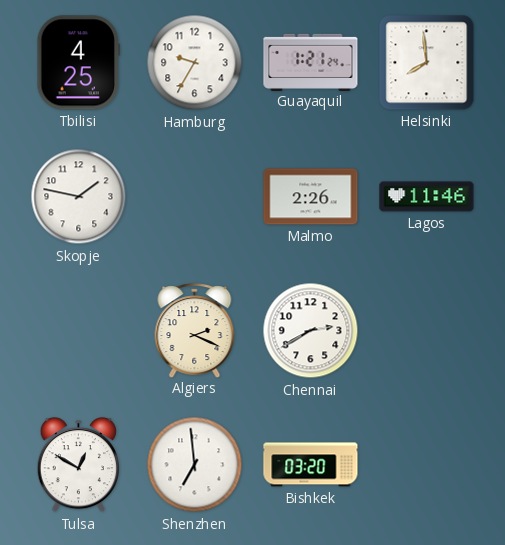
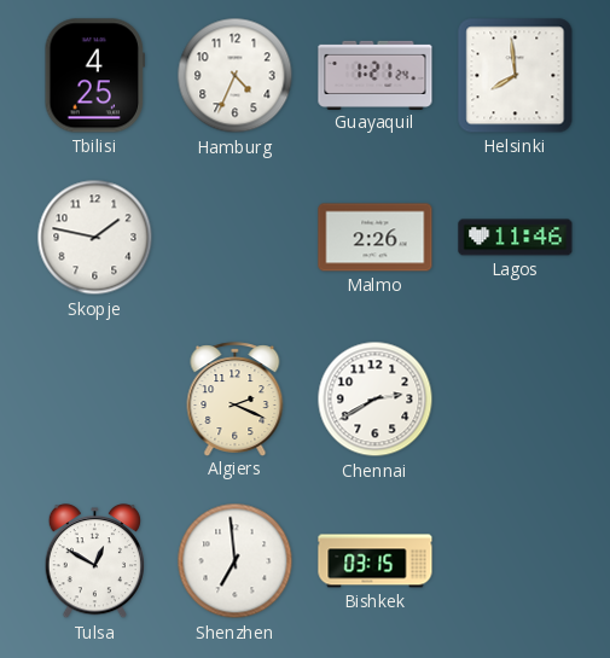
Hamburg: 9:35 -> 4:34
Bishkek: 03:20 -> 03:15
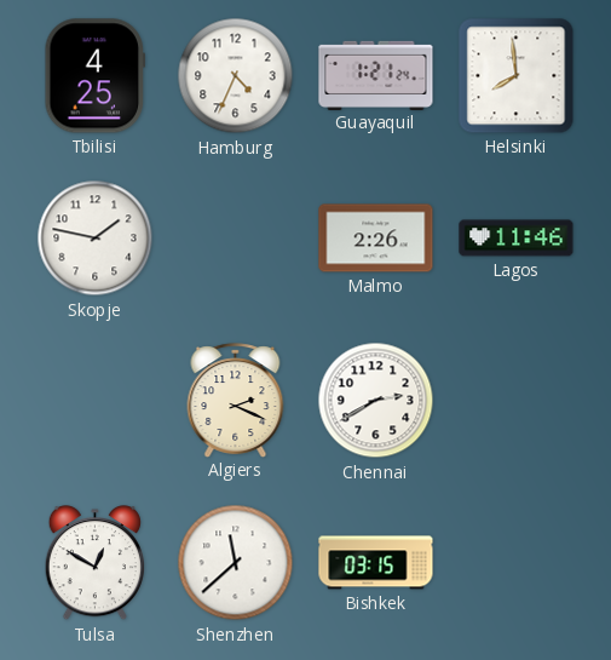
Shenzhen: 6:59 -> 11:38
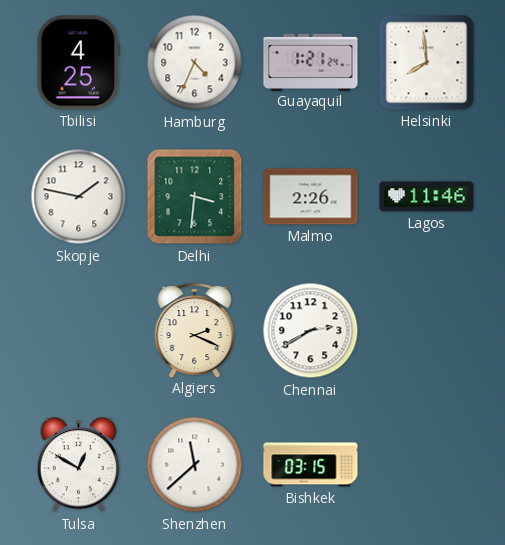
Delhi: none -> 3:31
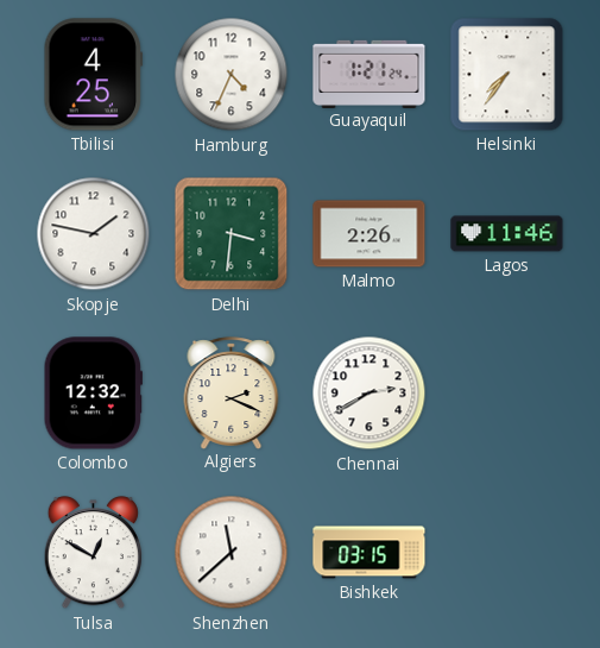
Helsinki: 7:59 -> 7:36
Colombo: none -> 12:32
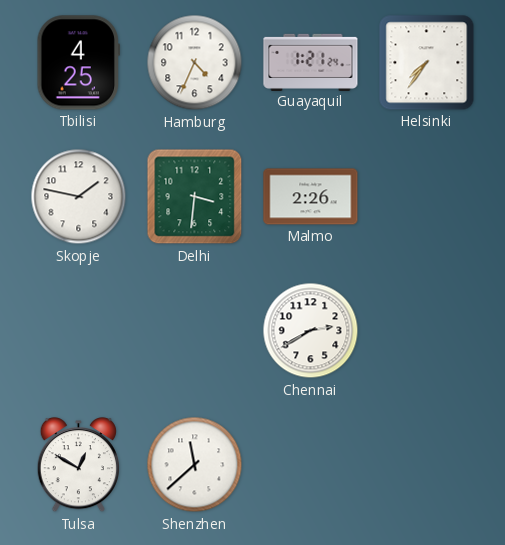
Lagos: 11:46 -> none
Colombo: 12:32 -> none
Algiers: 2:19 -> none
Bishkek: 03:15 -> none
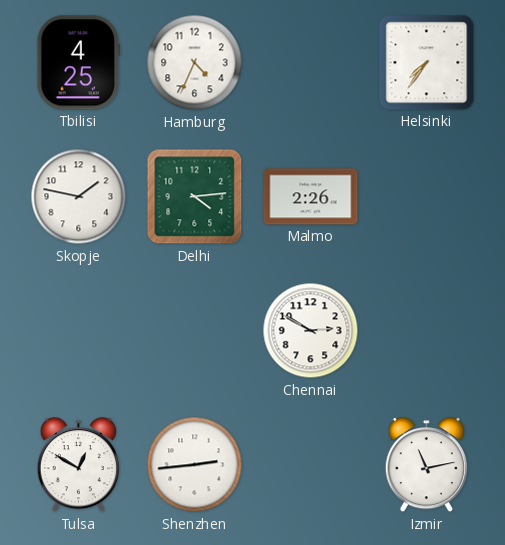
Guayaquil: 1:21 -> none
Delhi: 3:31 -> 4:14
Chennai: 2:40 -> 2:50
Shenzhen: 11:38 -> 2:44
Izmir: none -> 11:13
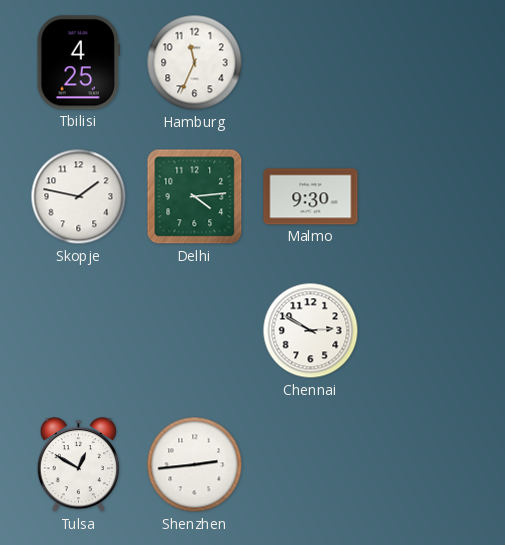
Hamburg: 4:34 -> 11:34
Helsinki: 7:36 -> none
Malmo: 2:26 -> 9:30
Izmir: 11:13 -> none
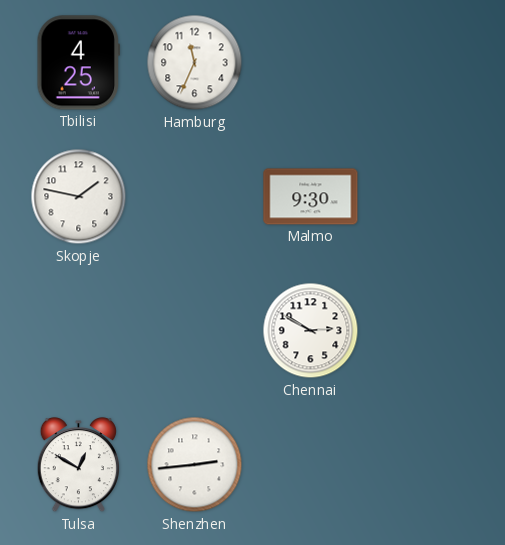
Delhi: 4:14 -> none
